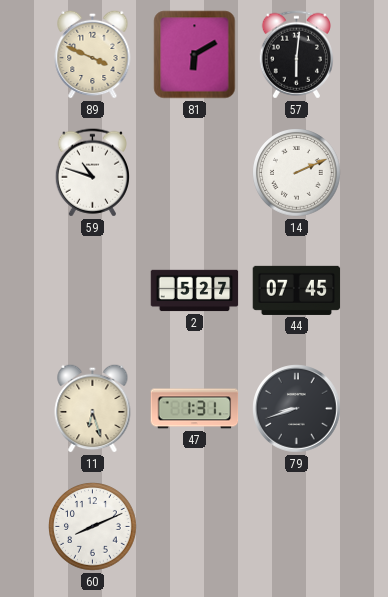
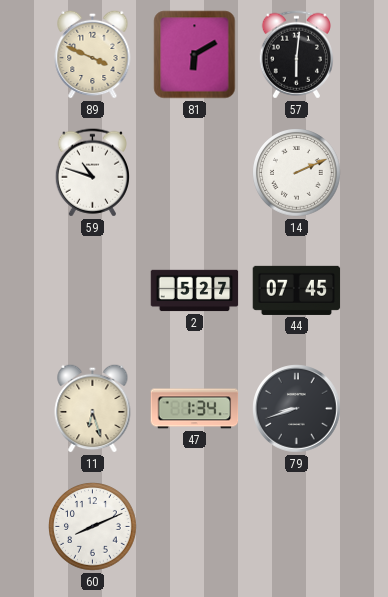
47: 1:31 -> 1:34
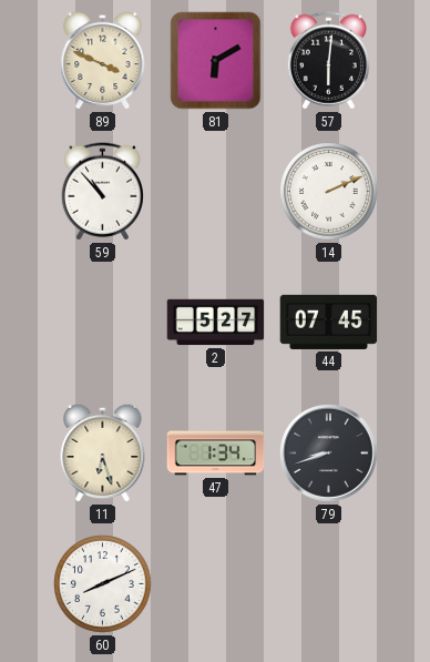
59: 10:48 -> 10:53
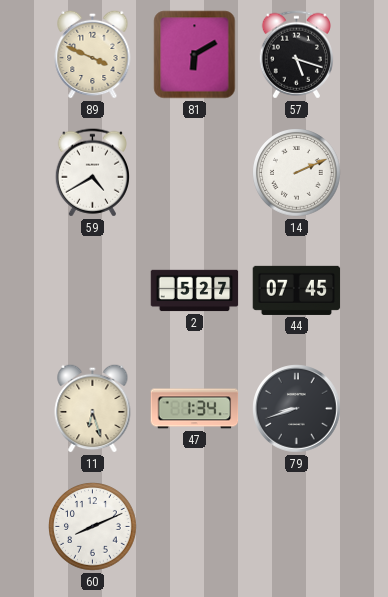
57: 6:01 -> 5:18
59: 10:53 -> 4:40
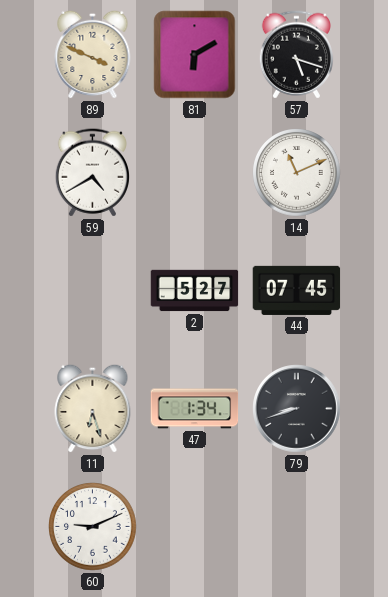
14: 2:11 -> 11:11
60: 8:11 -> 9:11
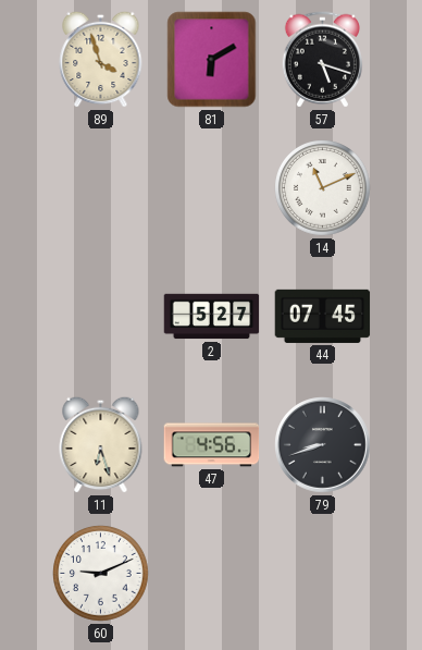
89: 3:49 -> 3:57
59: 4:40 -> none
47: 1:34 -> 4:56
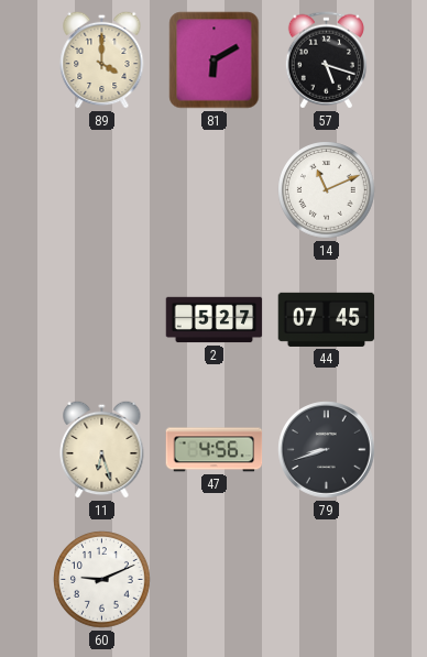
89: 3:57 -> 4:00
